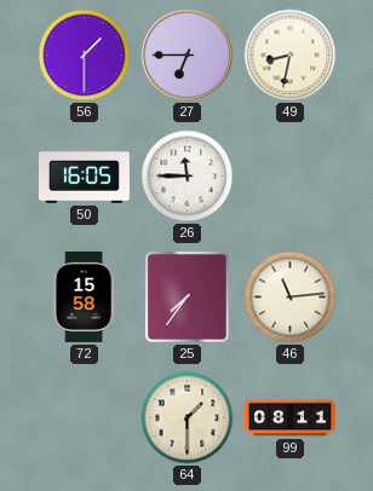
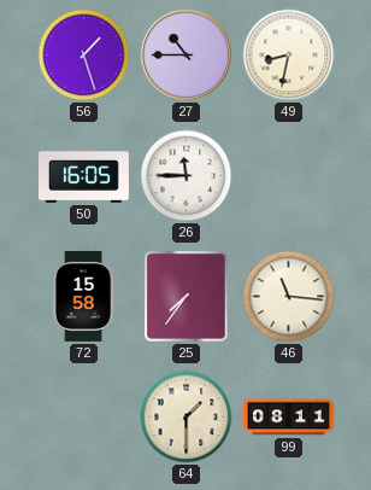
56: 1:30 -> 1:27
27: 6:45 -> 10:45
46: 11:14 -> 11:16
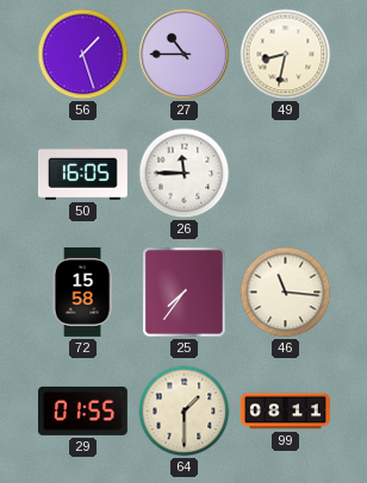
29: none -> 01:55
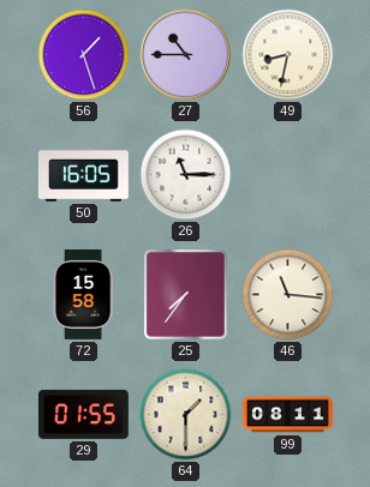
26: 11:45 -> 11:15
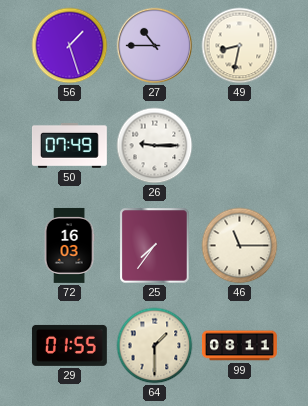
50: 16:05 -> 07:49
26: 11:15 -> 9:15
72: 15:58 -> 16:03
46: 11:16 -> 11:15
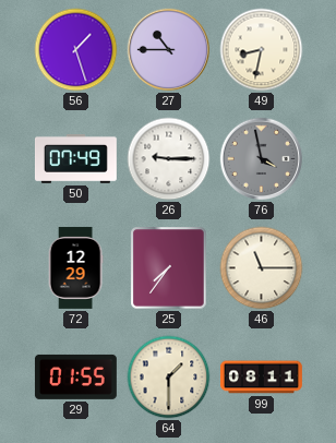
76: none -> 3:58
72: 16:03 -> 12:29
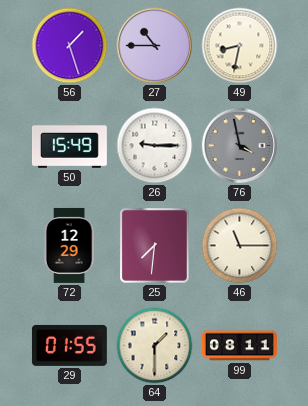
50: 07:49 -> 15:49
25: 7:36 -> 7:31
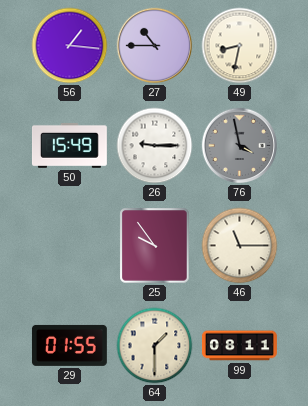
56: 1:27 -> 1:16
72: 12:29 -> none
25: 7:31 -> 9:54
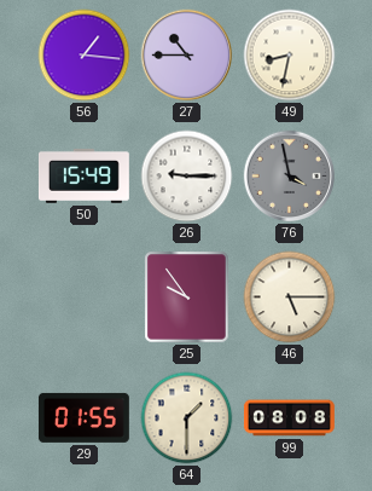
46: 11:15 -> 5:15
99: 08:11 -> 08:08
